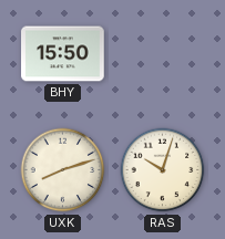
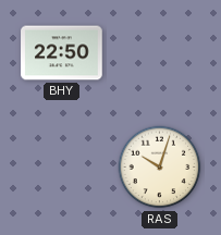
BHY: 15:50 -> 22:50
UXK: 8:12 -> none
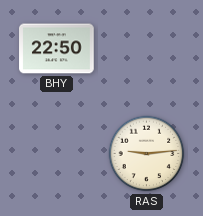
RAS: 10:03 -> 9:14
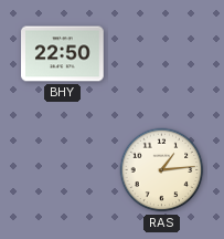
RAS: 9:14 -> 1:14
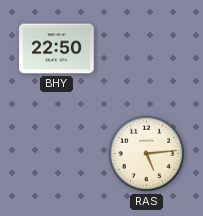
RAS: 1:14 -> 5:14
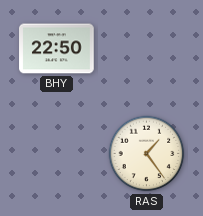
RAS: 5:14 -> 1:24
